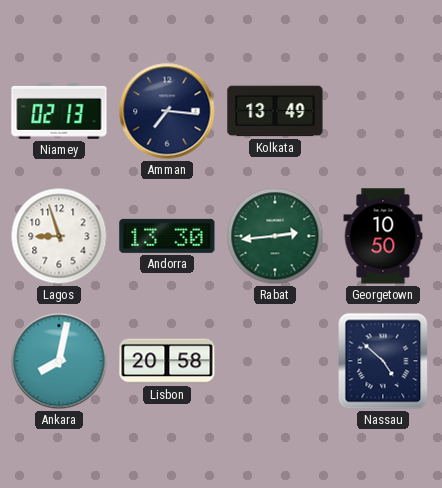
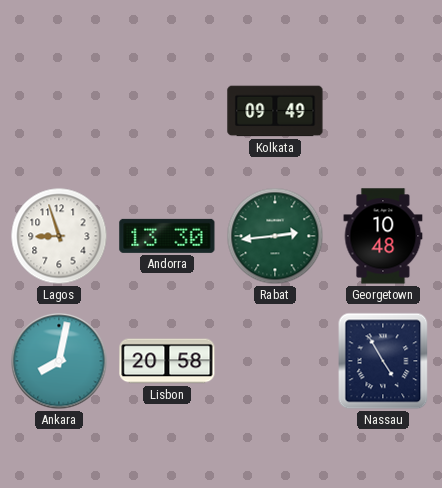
Niamey: 02:13 -> none
Amman: 7:16 -> none
Kolkata: 13:49 -> 09:49
Georgetown: 10:50 -> 10:48
Nassau: 4:52 -> 4:55
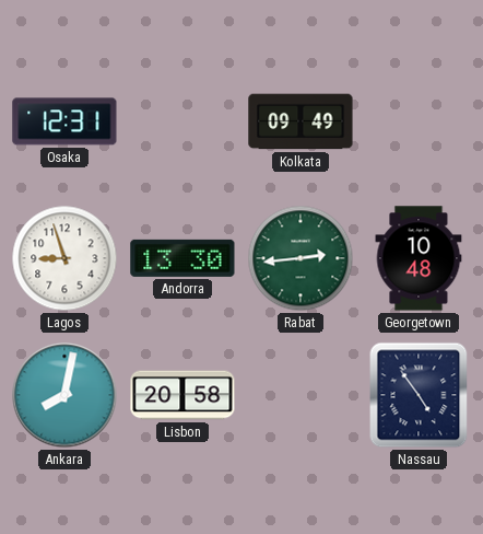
Osaka: none -> 12:31
Nassau: 4:55 -> 4:54
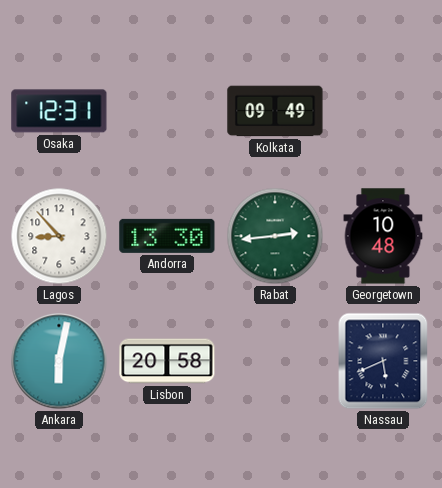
Lagos: 8:57 -> 8:53
Ankara: 8:02 -> 6:02
Nassau: 4:54 -> 5:41
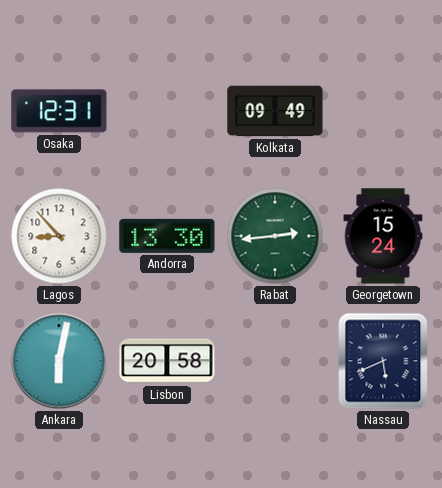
Georgetown: 10:48 -> 15:24
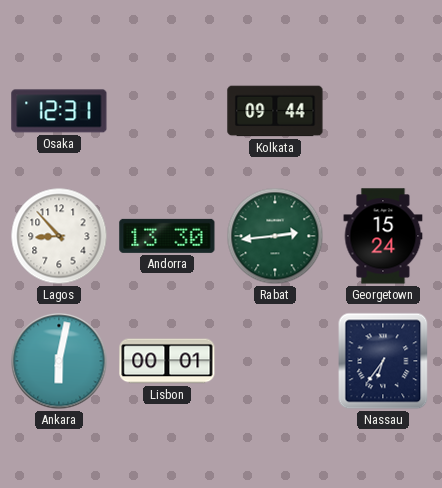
Kolkata: 09:49 -> 09:44
Lisbon: 20:58 -> 00:01
Nassau: 5:41 -> 6:36
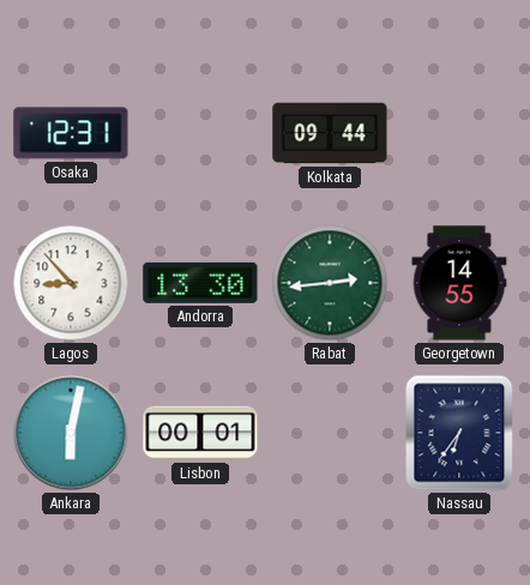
Georgetown: 15:24 -> 14:55
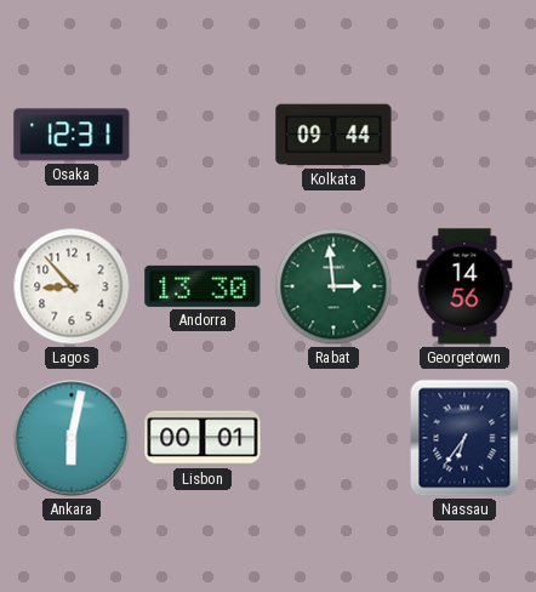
Rabat: 2:44 -> 2:59
Georgetown: 14:55 -> 14:56
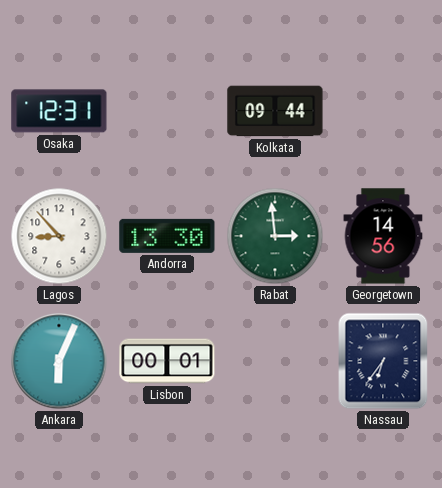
Ankara: 6:02 -> 6:04
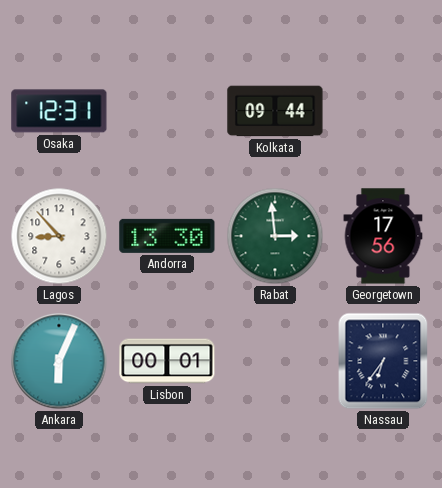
Georgetown: 14:56 -> 17:56
